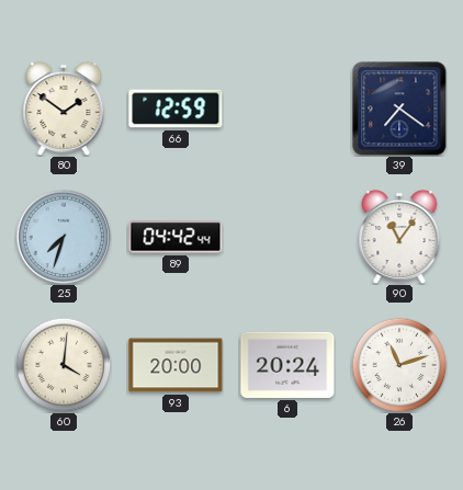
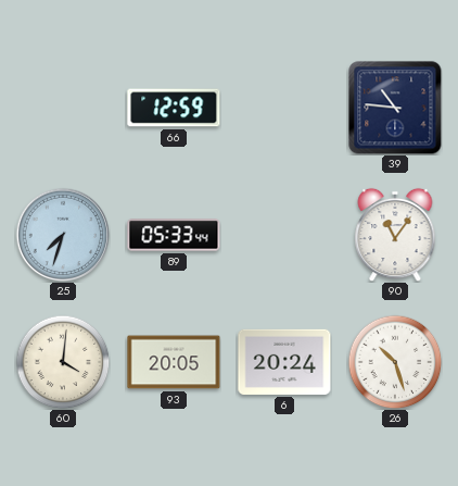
80: 1:51 -> none
39: 7:21 -> 10:46
89: 04:42 -> 05:33
93: 20:00 -> 20:05
26: 11:12 -> 10:27
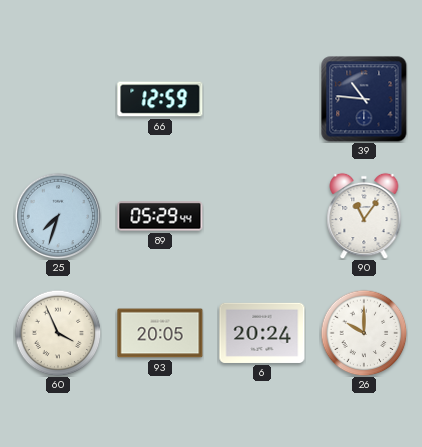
89: 05:33 -> 05:29
60: 4:01 -> 3:56
26: 10:27 -> 10:00
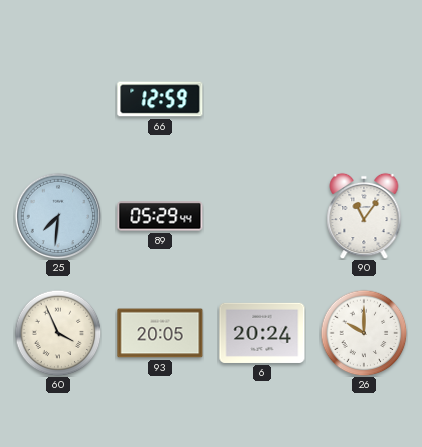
39: 10:46 -> none
25: 7:33 -> 7:31
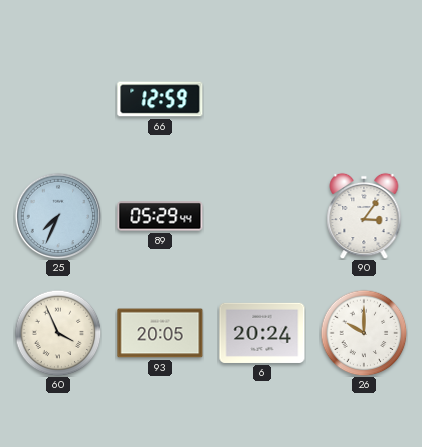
25: 7:31 -> 7:34
90: 11:06 -> 3:06
